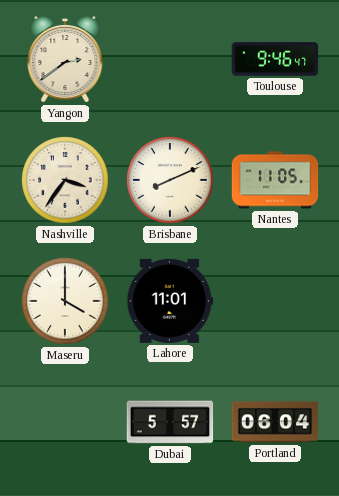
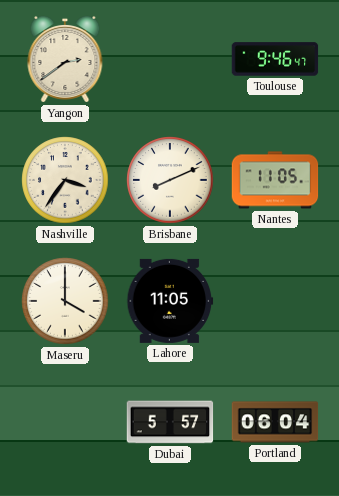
Lahore: 11:01 -> 11:05
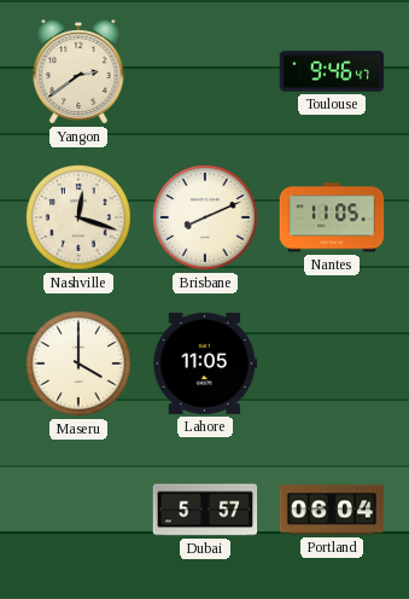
Nashville: 3:36 -> 12:18
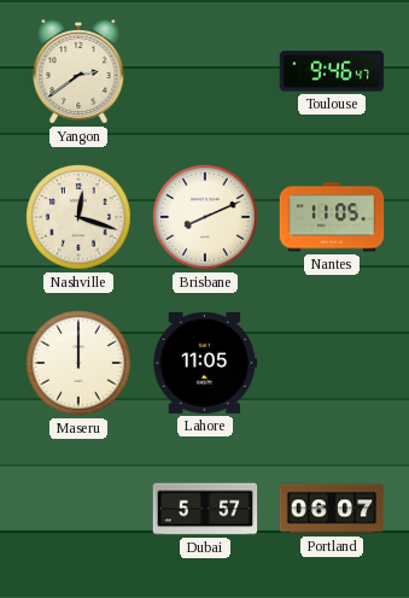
Maseru: 4:00 -> 12:00
Portland: 06:04 -> 06:07
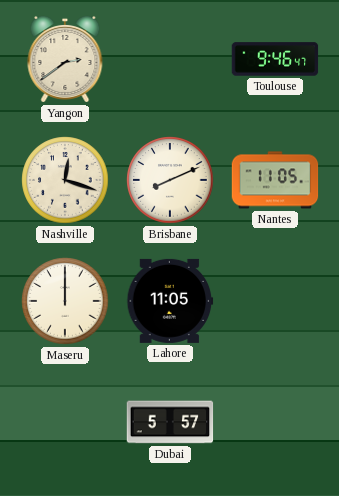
Portland: 06:07 -> none
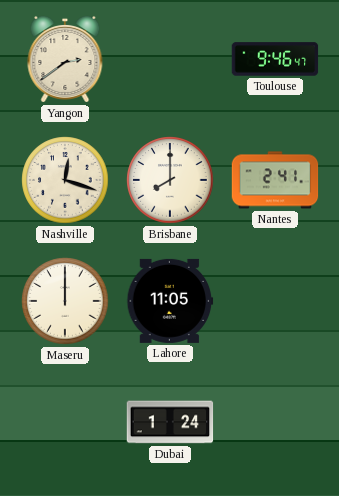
Brisbane: 8:11 -> 8:00
Nantes: 11:05 -> 2:41
Dubai: 5:57 -> 1:24
